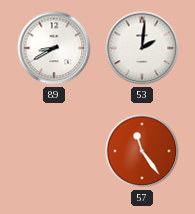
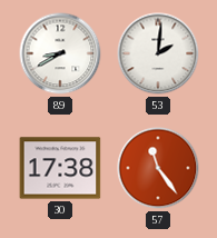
30: none -> 17:38
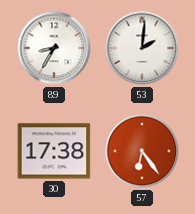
89: 8:40 -> 8:35
57: 11:24 -> 6:24
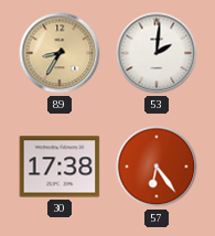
89 dial: white -> champagne
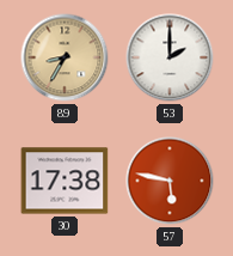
53: 2:01 -> 2:00
57: 6:24 -> 5:47
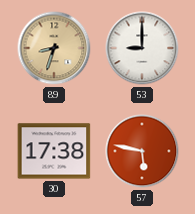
89: 8:35 -> 8:33
53: 2:00 -> 9:00
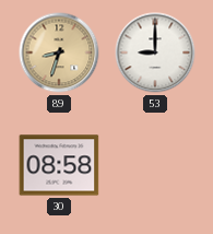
30: 17:38 -> 08:58
57: 5:47 -> none
